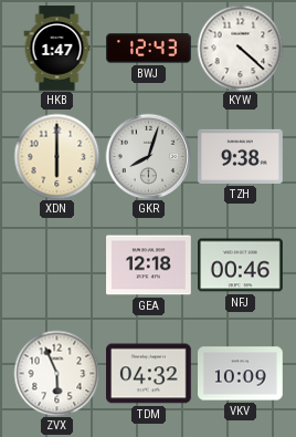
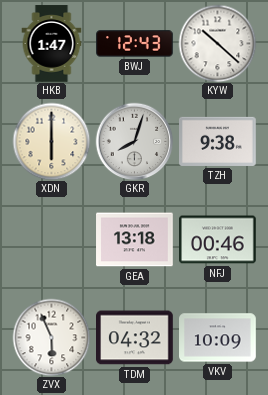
KYW: 4:22 -> 10:22
GEA: 12:18 -> 13:18
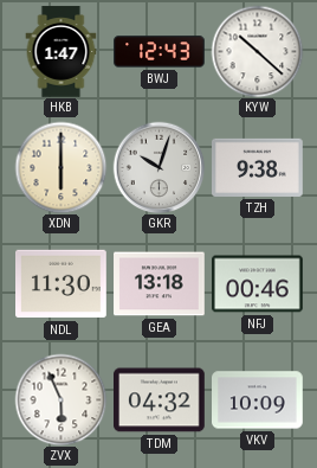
GKR: 8:03 -> 10:03
NDL: none -> 11:30
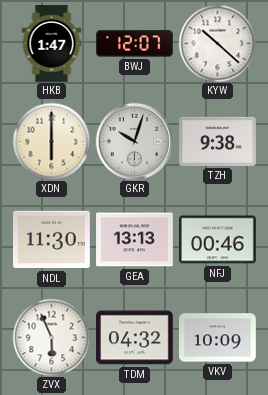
BWJ: 12:43 -> 12:07
GEA: 13:18 -> 13:13
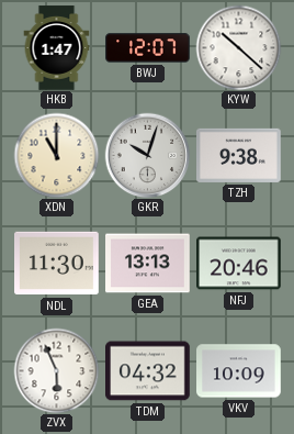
XDN: 6:00 -> 11:00
NFJ: 00:46 -> 20:46
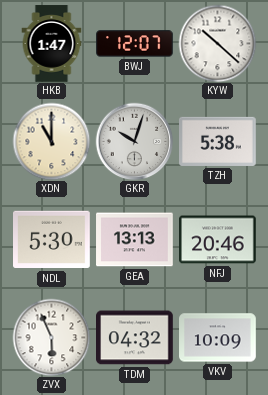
TZH: 9:38 -> 5:38
NDL: 11:30 -> 5:30
